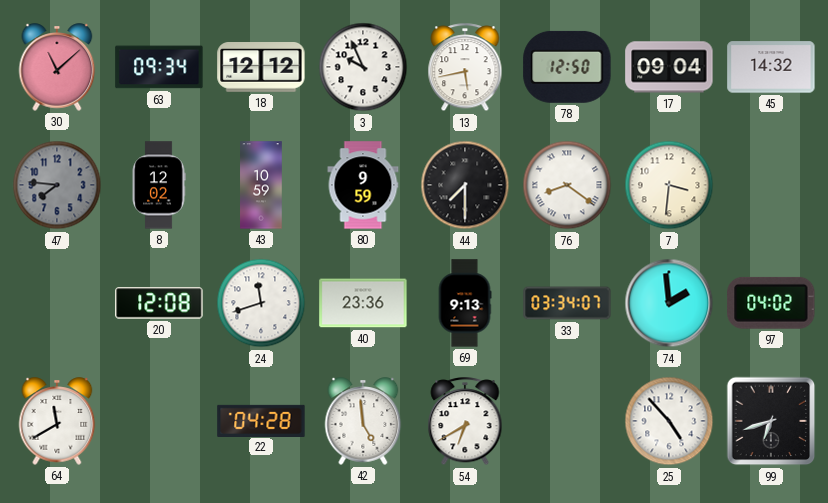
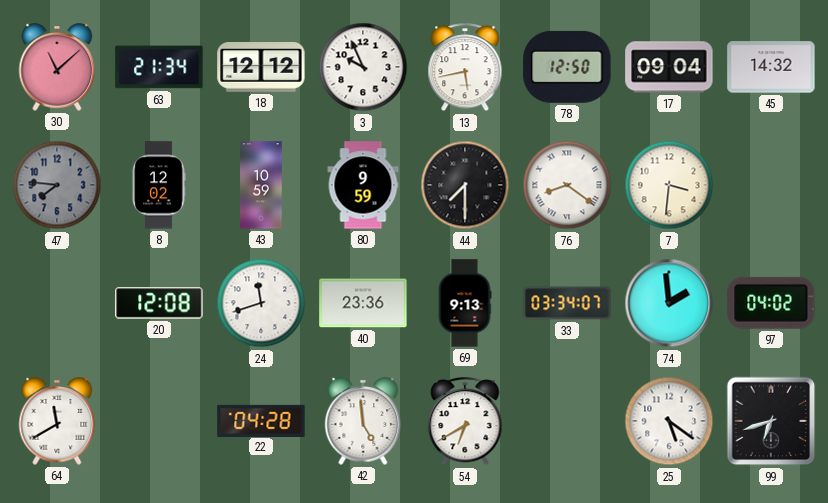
63: 09:34 -> 21:34
25: 4:53 -> 5:21
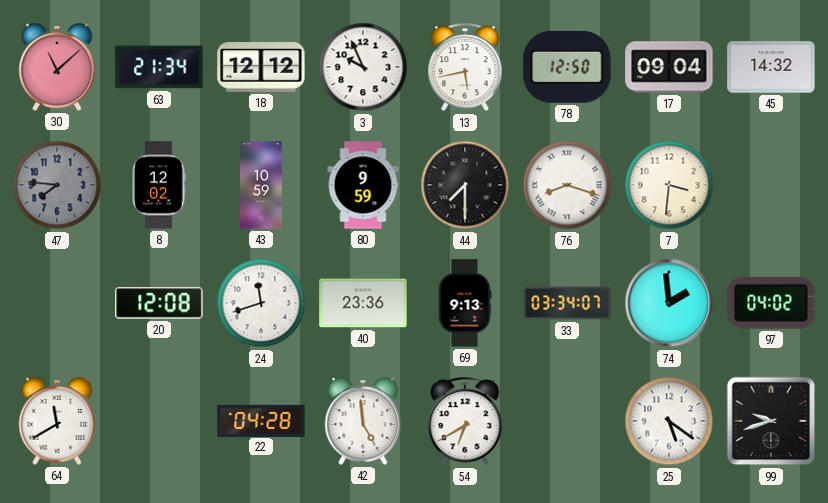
76: 8:21 -> 8:18
99: 6:42 -> 9:42
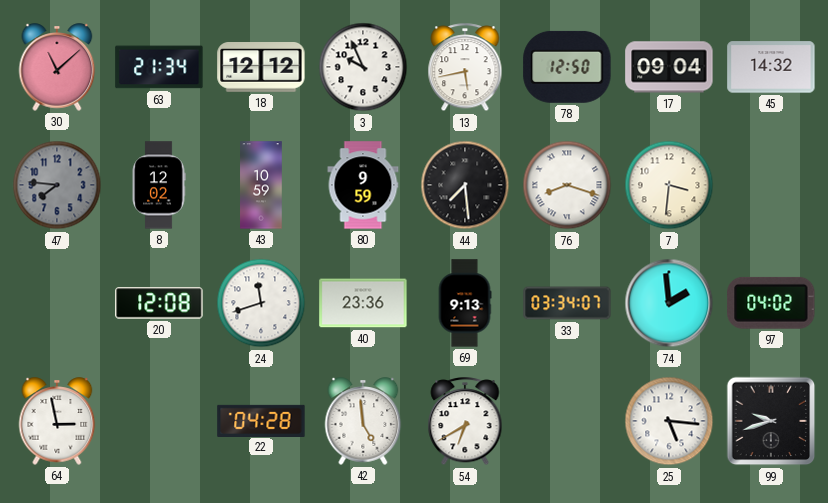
44: 7:30 -> 7:29
64: 11:40 -> 2:58
25: 5:21 -> 5:16
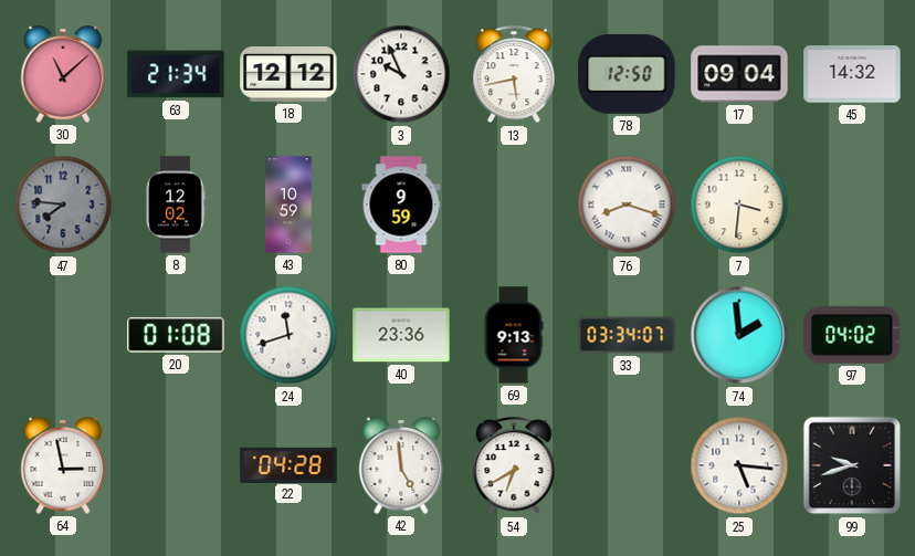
44: 7:29 -> none
20: 12:08 -> 01:08
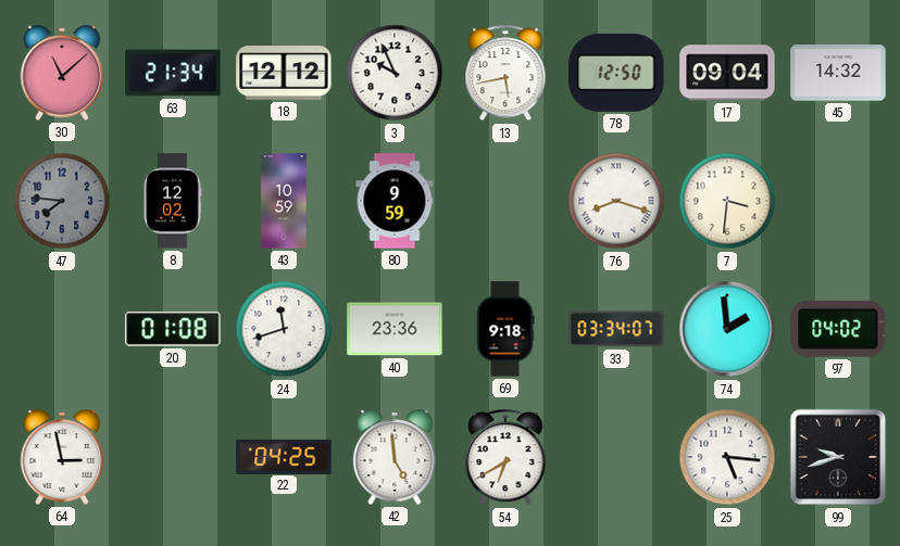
69: 9:13 -> 9:18
22: 04:28 -> 04:25
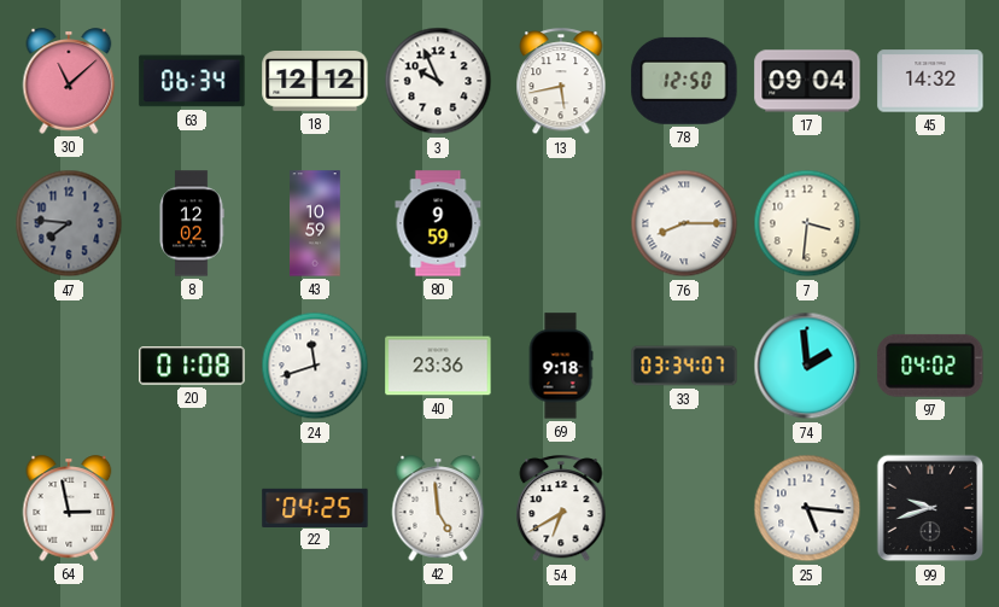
63: 21:34 -> 06:34
76: 8:18 -> 8:15
